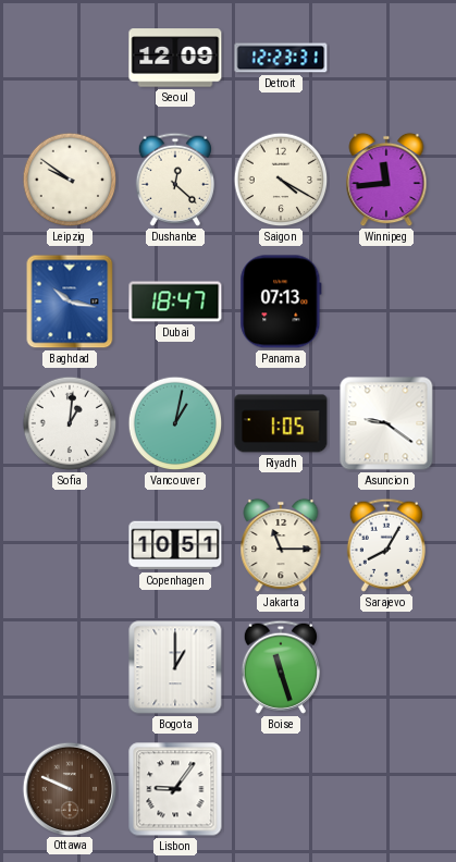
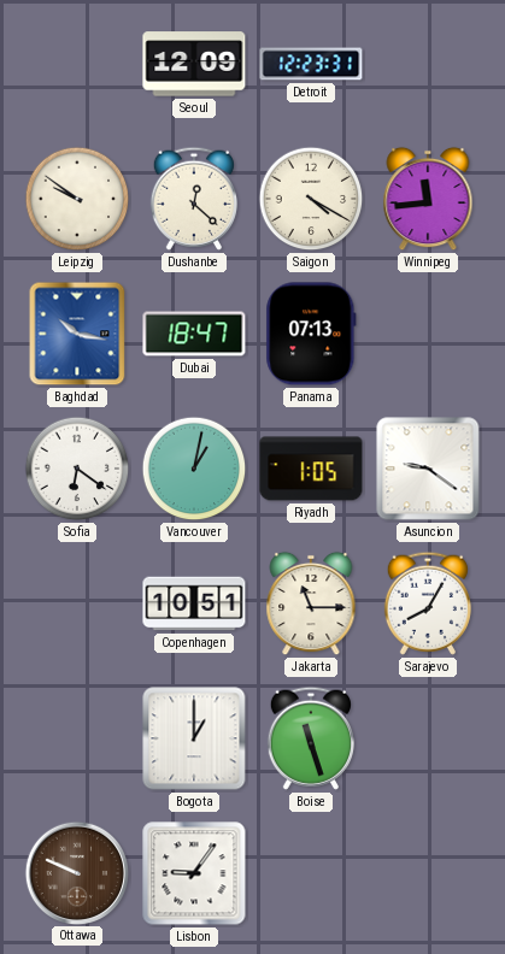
Sofia: 1:01 -> 6:21
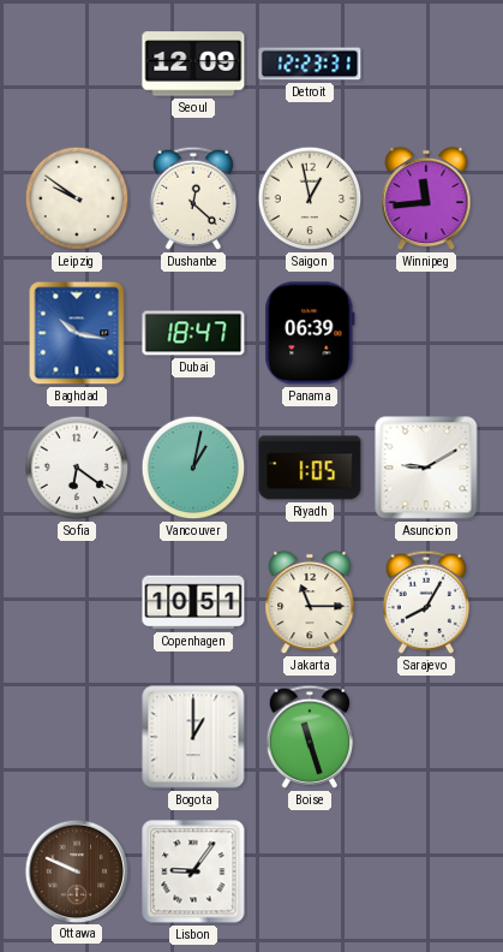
Saigon: 4:20 -> 12:58
Panama: 07:13 -> 06:39
Asuncion: 9:21 -> 9:10
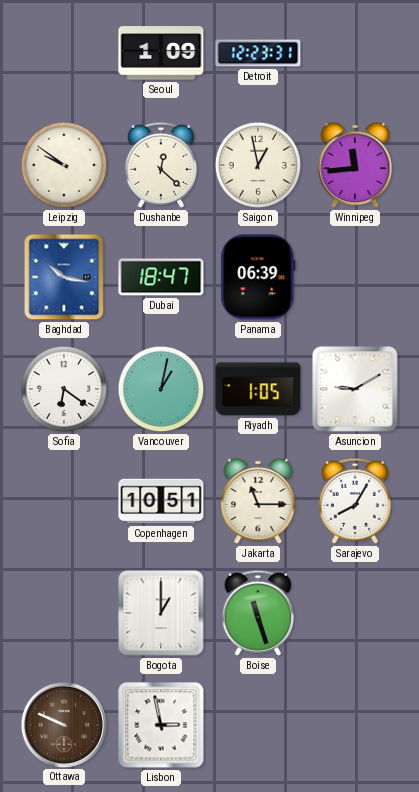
Seoul: 12:09 -> 1:09
Lisbon: 9:06 -> 2:58
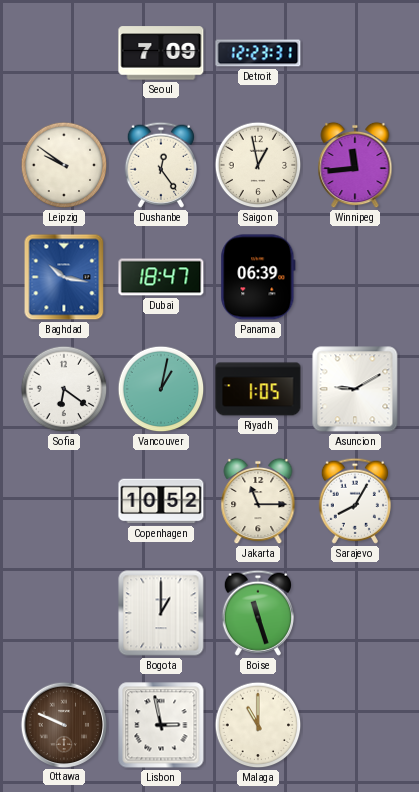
Seoul: 1:09 -> 7:09
Dushanbe: 12:22 -> 12:24
Copenhagen: 10:51 -> 10:52
Malaga: none -> 11:00
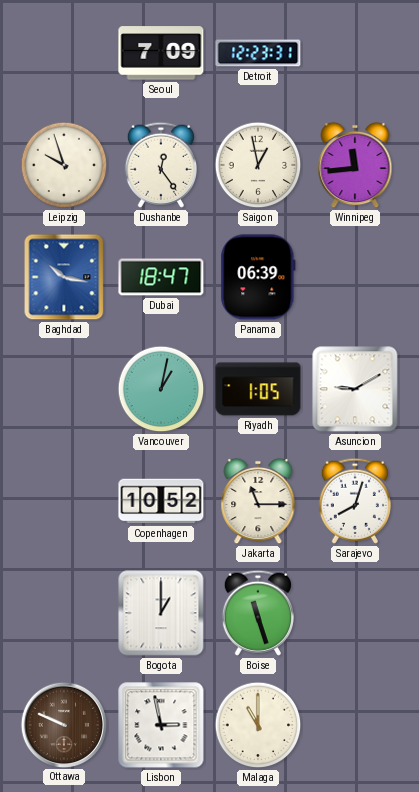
Leipzig: 9:51 -> 9:57
Sofia: 6:21 -> none
Sarajevo: 8:05 -> 8:03
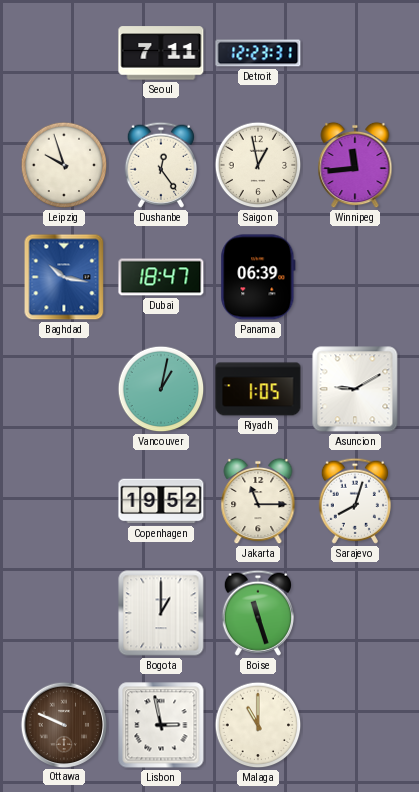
Seoul: 7:09 -> 7:11
Copenhagen: 10:52 -> 19:52
